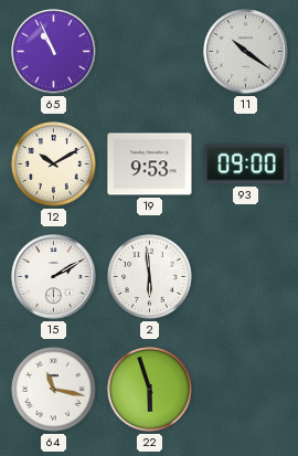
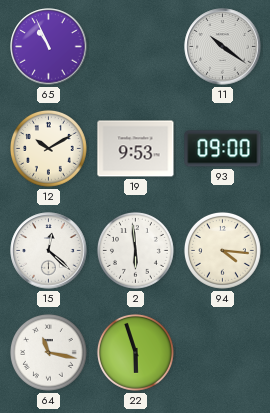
15: 2:10 -> 12:22
94: none -> 4:16
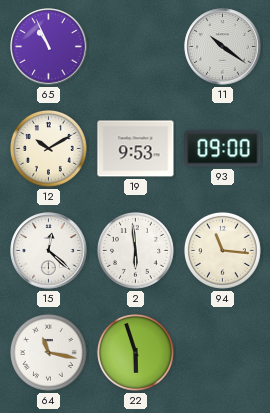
94: 4:16 -> 11:16
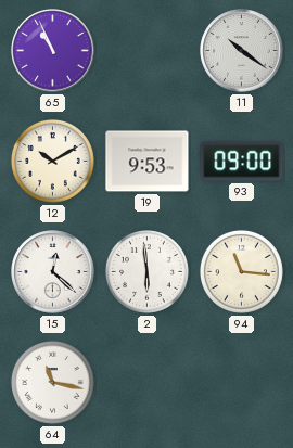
22: 5:57 -> none
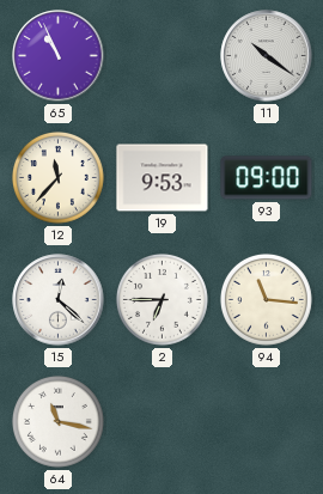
12: 10:10 -> 11:37
2: 5:59 -> 6:45
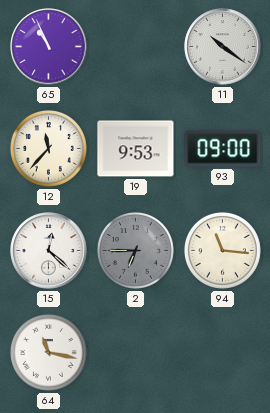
2 dial: white -> grey
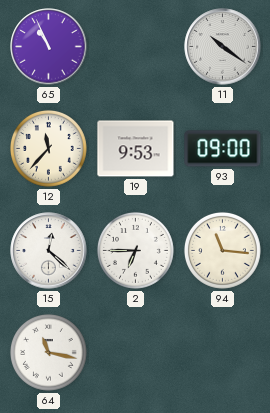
2 dial: grey -> white
